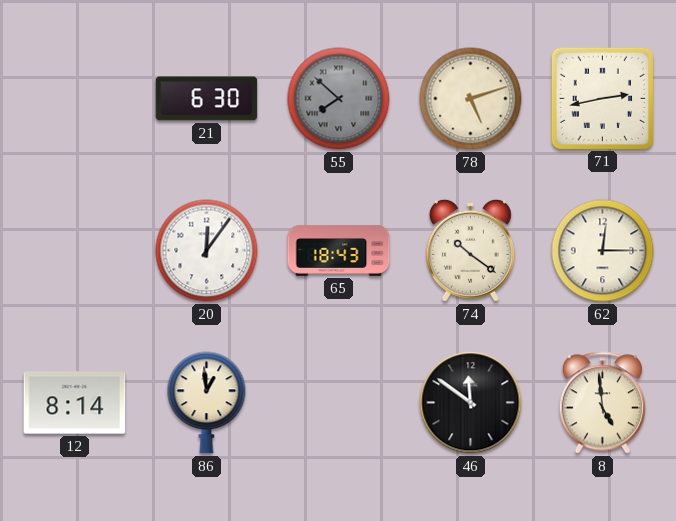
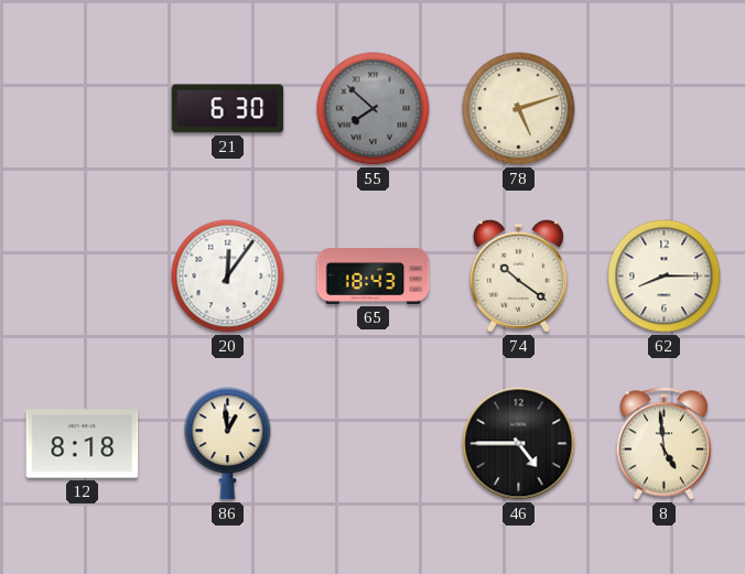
71: 2:43 -> none
62: 12:15 -> 8:15
12: 8:14 -> 8:18
46: 11:51 -> 4:45
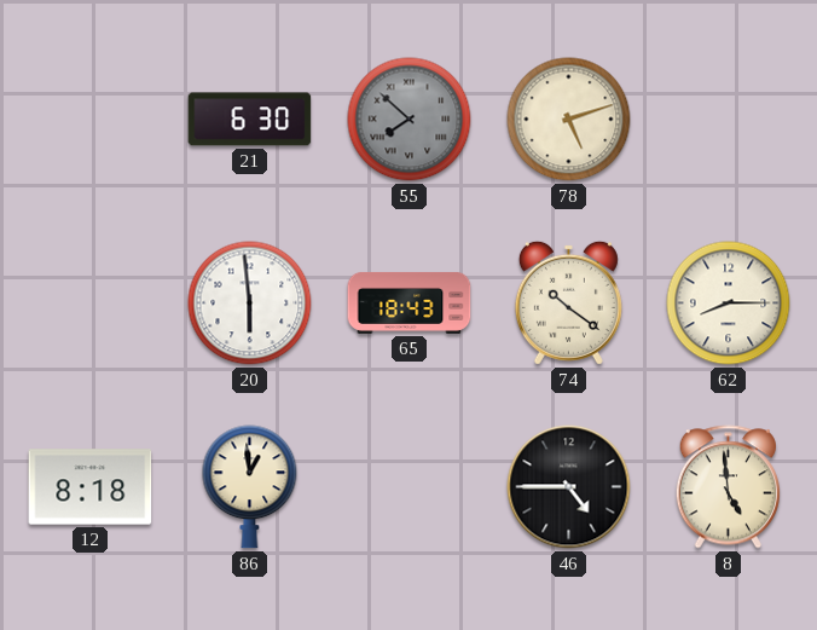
20: 12:06 -> 5:59
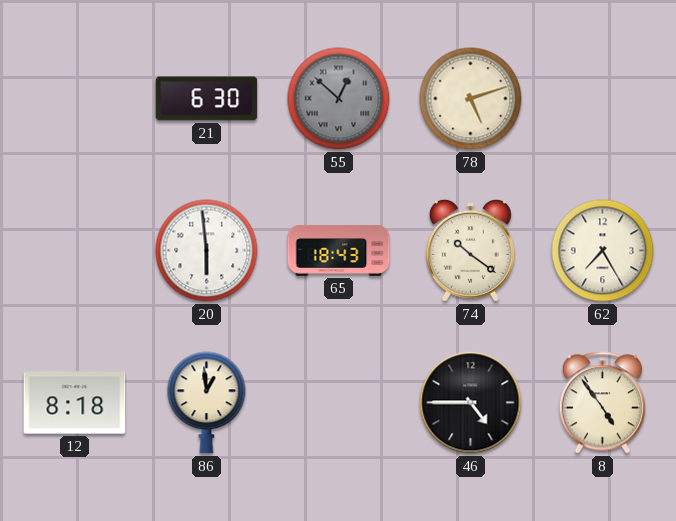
55: 7:52 -> 12:52
62: 8:15 -> 7:25
8: 4:59 -> 4:54
